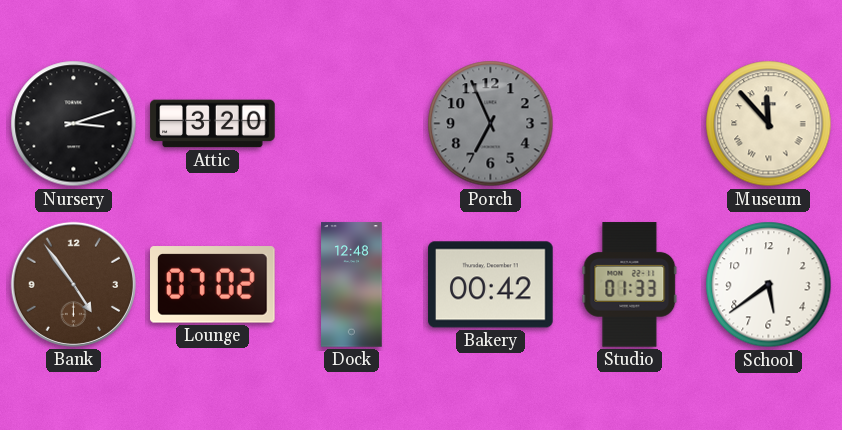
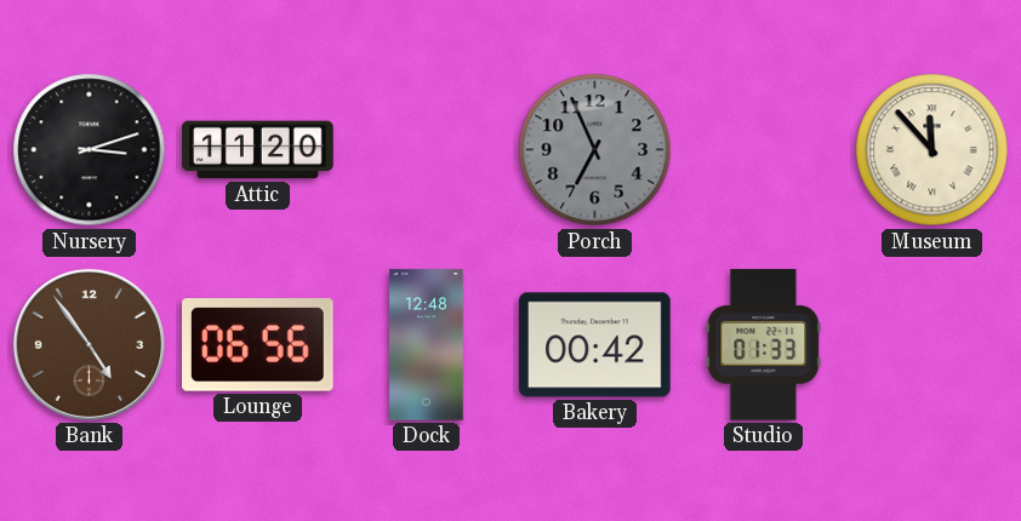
Attic: 3:20 -> 11:20
Lounge: 07:02 -> 06:56
School: 5:39 -> none
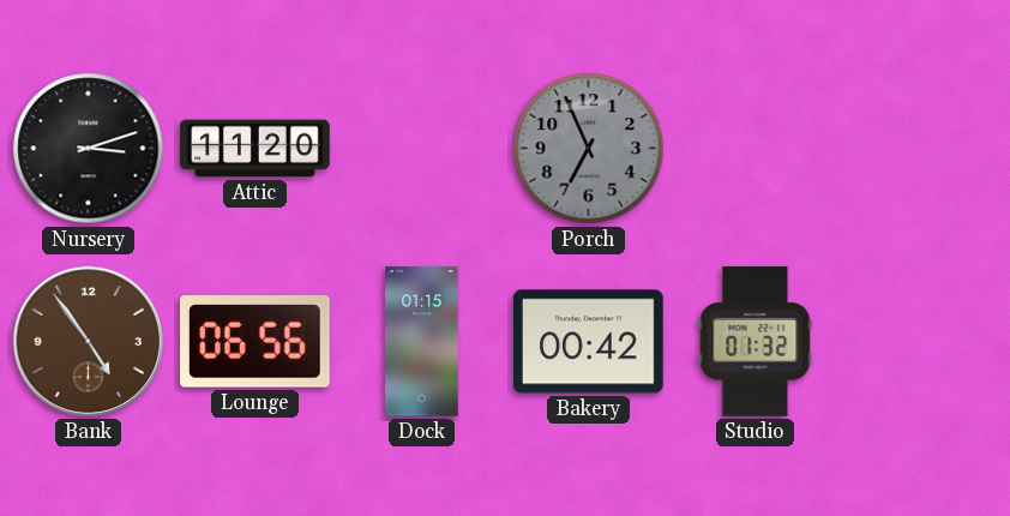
Museum: 11:53 -> none
Dock: 12:48 -> 01:15
Studio: 01:33 -> 01:32
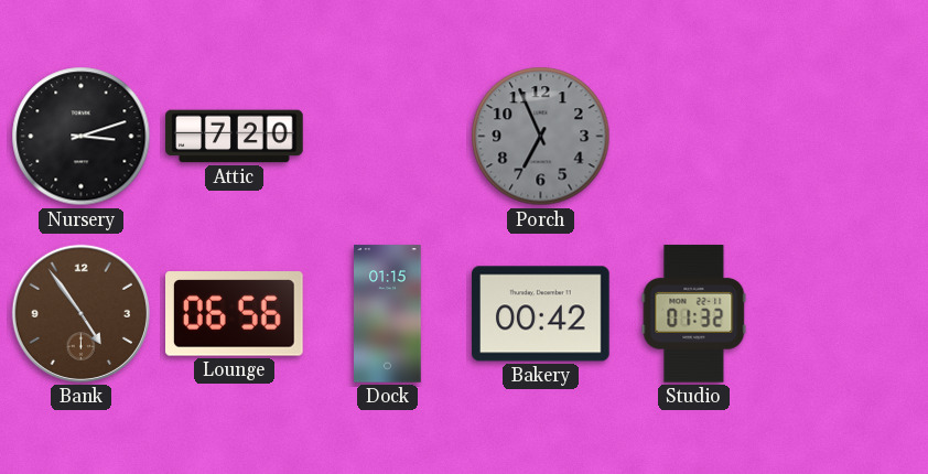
Attic: 11:20 -> 7:20
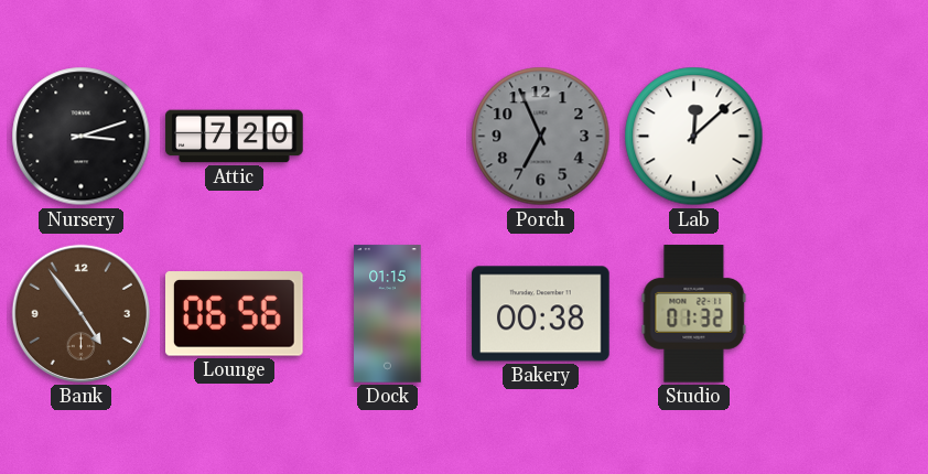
Lab: none -> 12:08
Bakery: 00:42 -> 00:38
